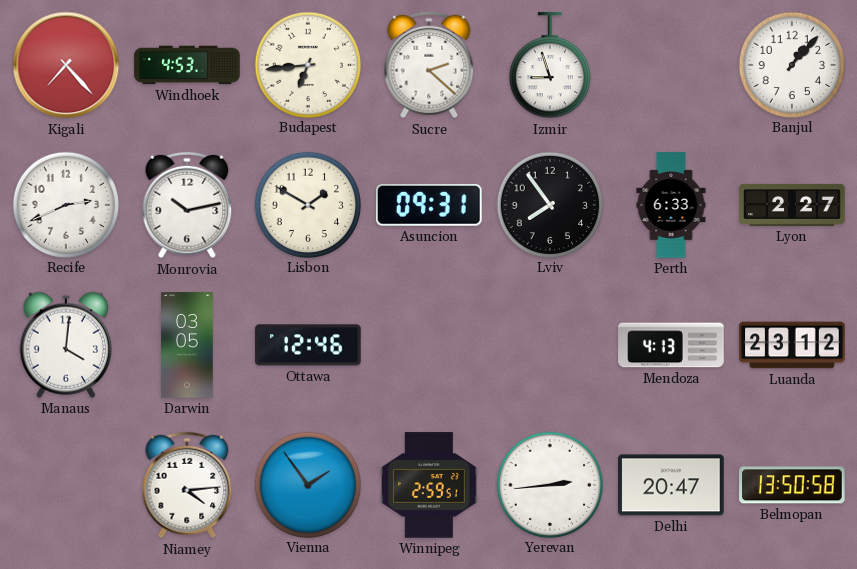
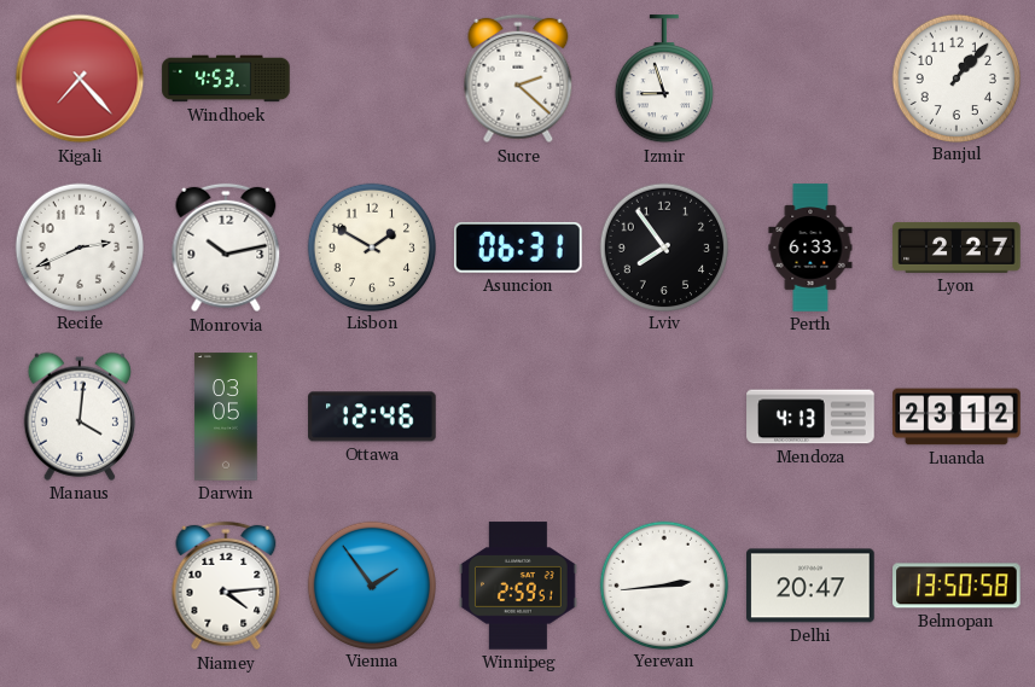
Budapest: 6:44 -> none
Asuncion: 09:31 -> 06:31
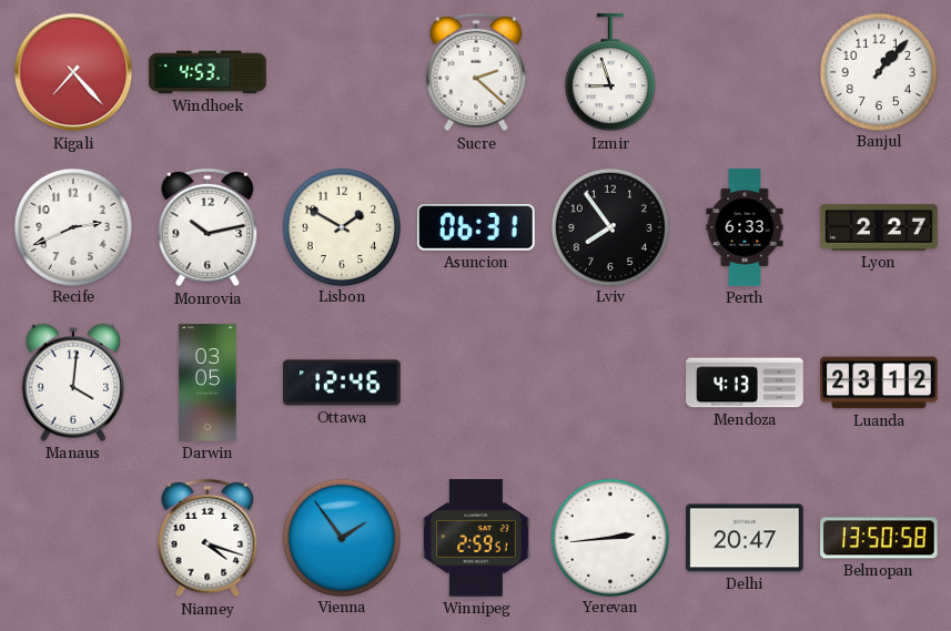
Niamey: 4:14 -> 4:18
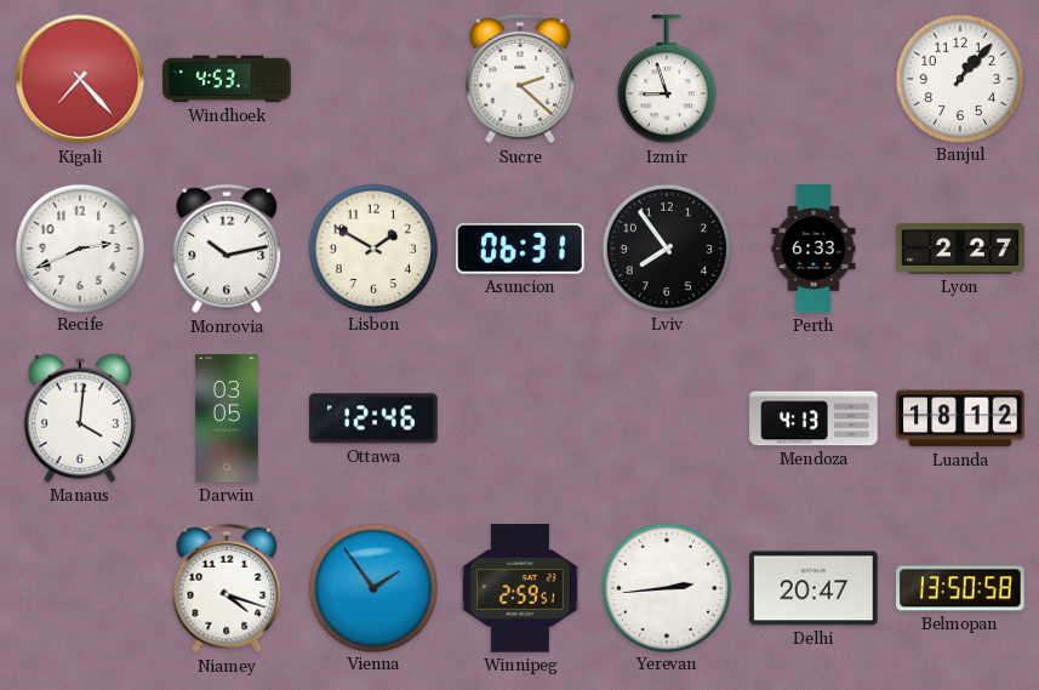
Luanda: 23:12 -> 18:12
